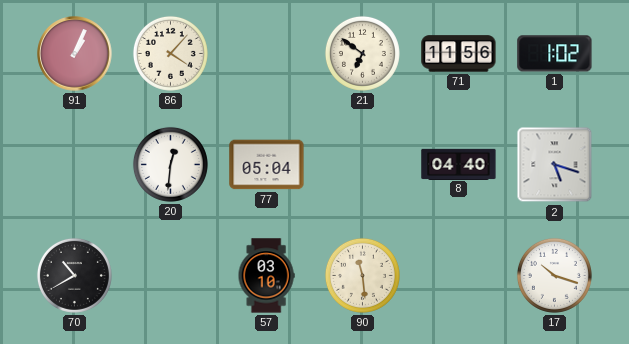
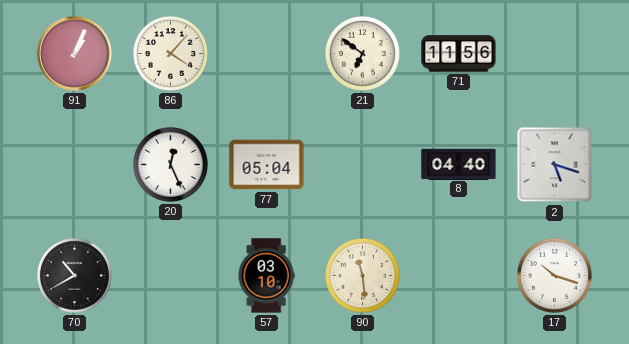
1: 1:02 -> none
20: 12:31 -> 12:26
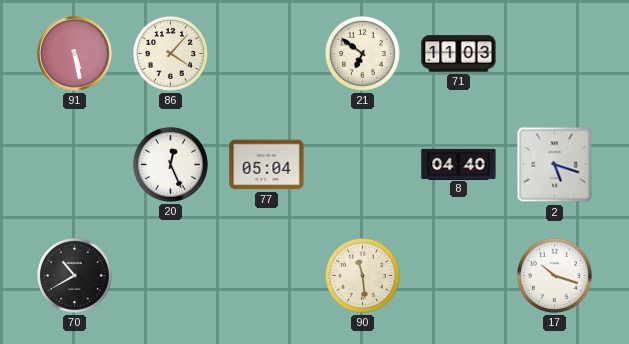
91: 1:04 -> 5:28
71: 11:56 -> 11:03
57: 03:10 -> none
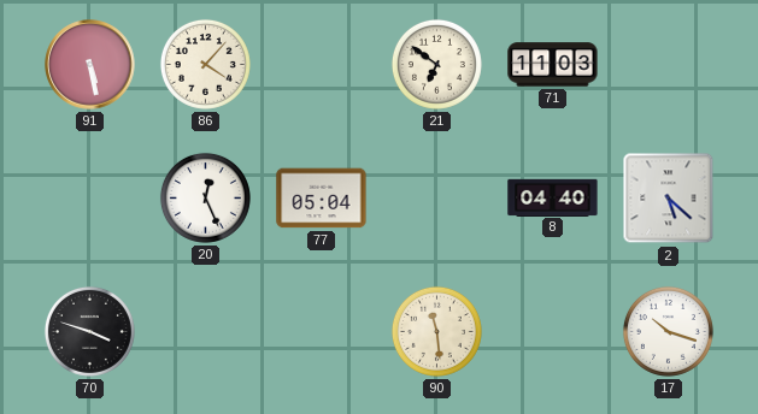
2: 5:18 -> 5:22
70: 10:40 -> 3:48
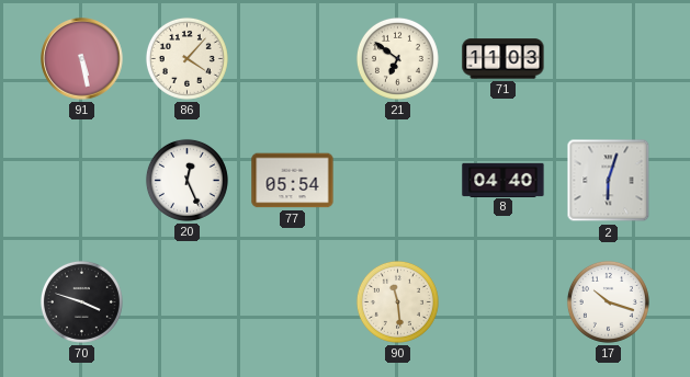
77: 05:04 -> 05:54
2: 5:22 -> 6:03
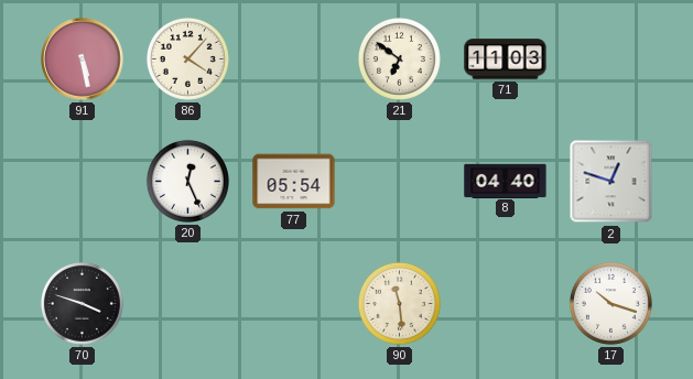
2: 6:03 -> 12:48
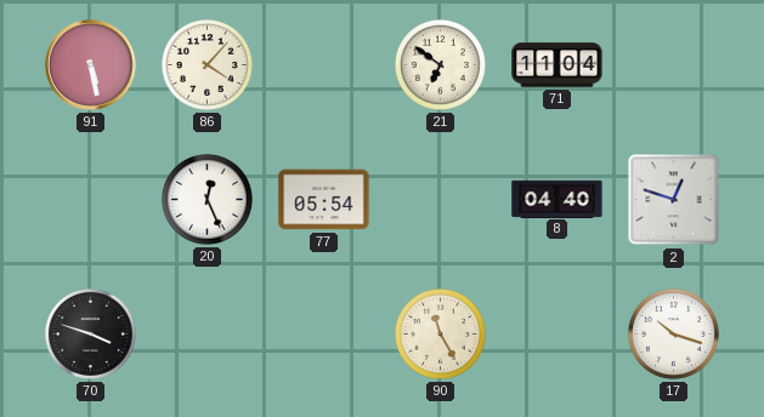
71: 11:03 -> 11:04
90: 11:29 -> 11:25
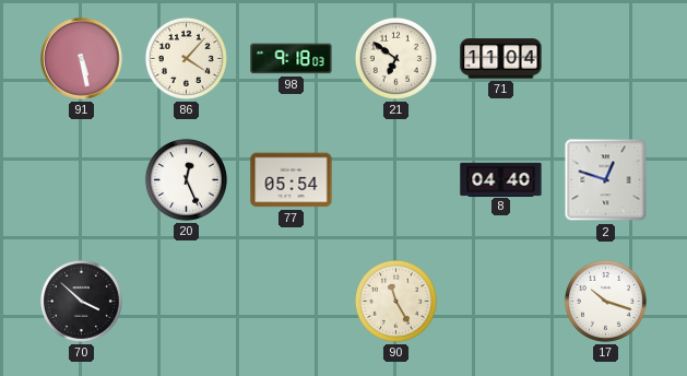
98: none -> 9:18
70: 3:48 -> 3:52
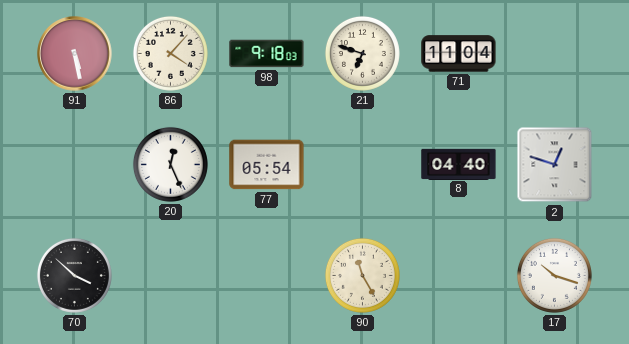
21: 6:51 -> 6:48
